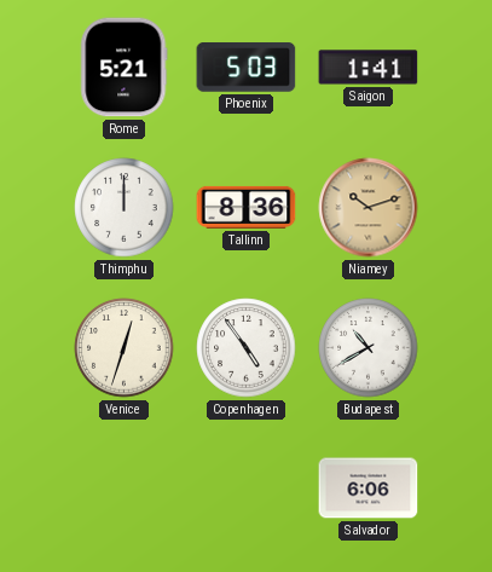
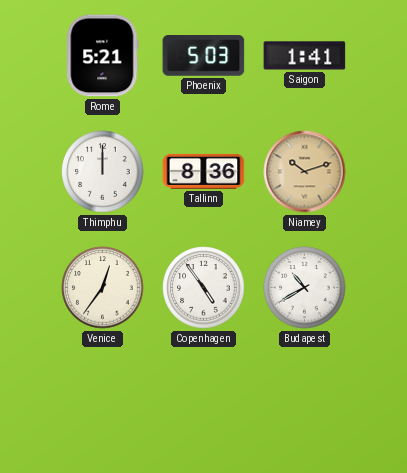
Venice: 12:33 -> 12:36
Salvador: 6:06 -> none
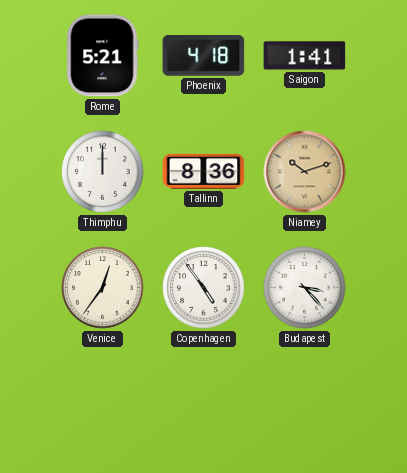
Phoenix: 5:03 -> 4:18
Budapest: 10:40 -> 3:23
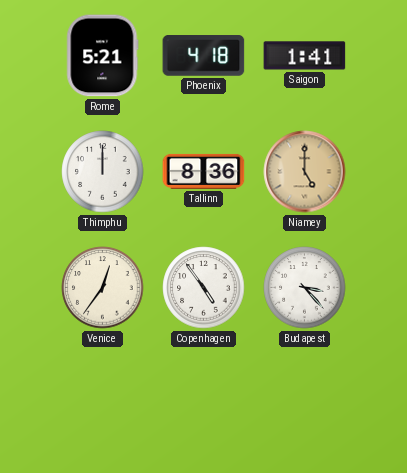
Niamey: 10:12 -> 5:00
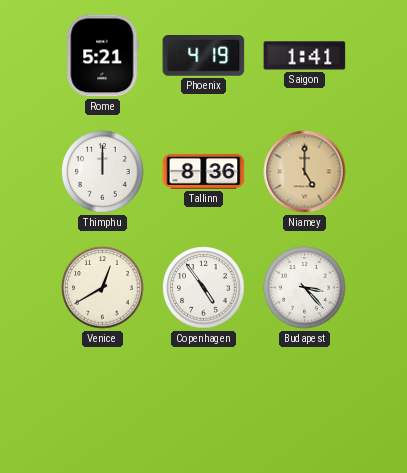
Phoenix: 4:18 -> 4:19
Venice: 12:36 -> 12:40
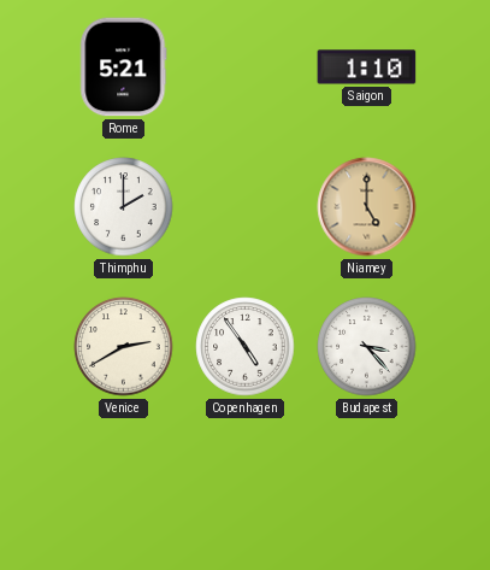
Phoenix: 4:19 -> none
Saigon: 1:41 -> 1:10
Thimphu: 12:00 -> 2:00
Tallinn: 8:36 -> none
Venice: 12:40 -> 2:40
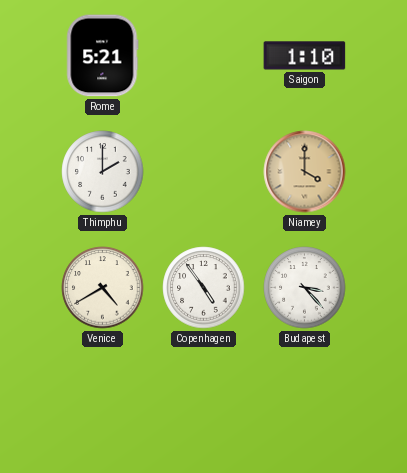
Niamey: 5:00 -> 4:00
Venice: 2:40 -> 4:40
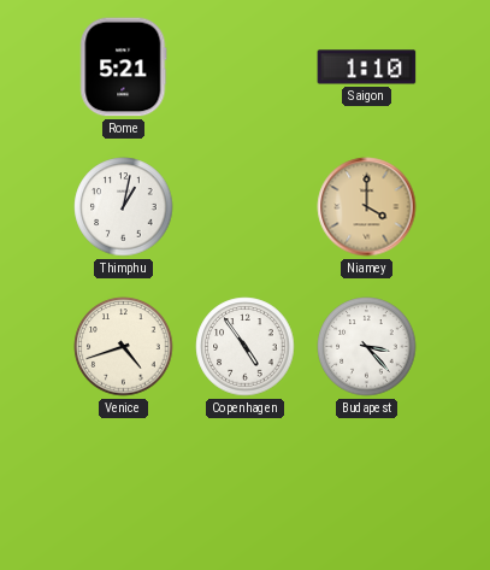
Thimphu: 2:00 -> 1:02
Venice: 4:40 -> 4:42
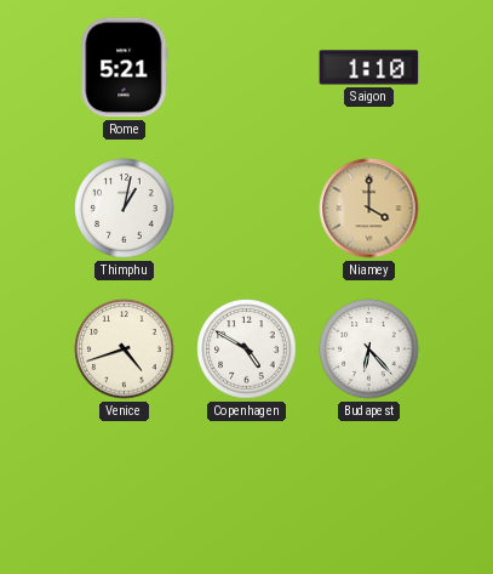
Copenhagen: 4:54 -> 4:50
Budapest: 3:23 -> 6:23
